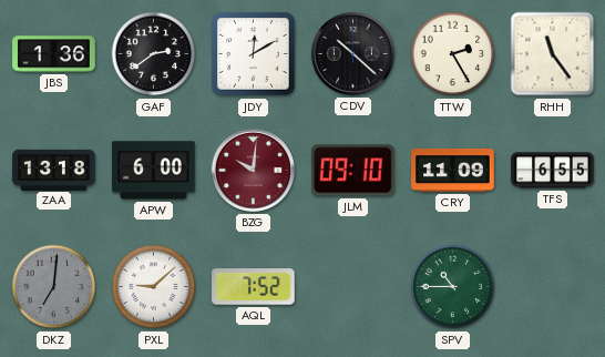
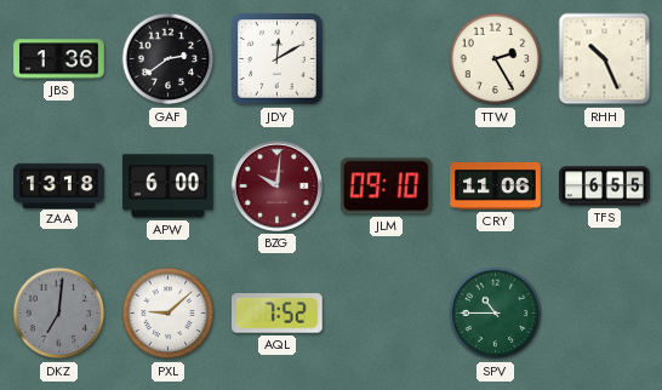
CDV: 10:22 -> none
RHH: 11:24 -> 10:26
CRY: 11:09 -> 11:06
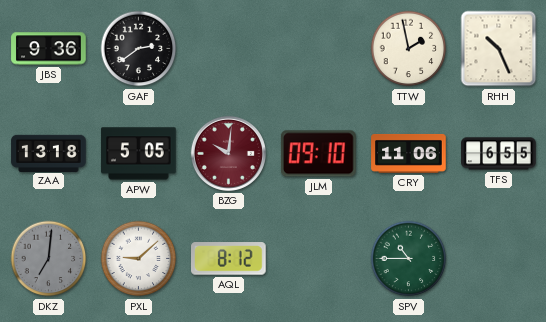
JBS: 1:36 -> 9:36
JDY: 12:10 -> none
TTW: 2:25 -> 1:58
APW: 6:00 -> 5:05
AQL: 7:52 -> 8:12
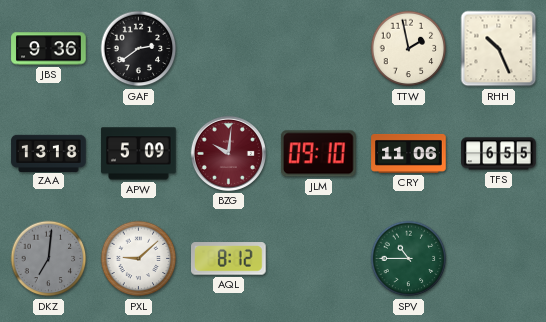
APW: 5:05 -> 5:09
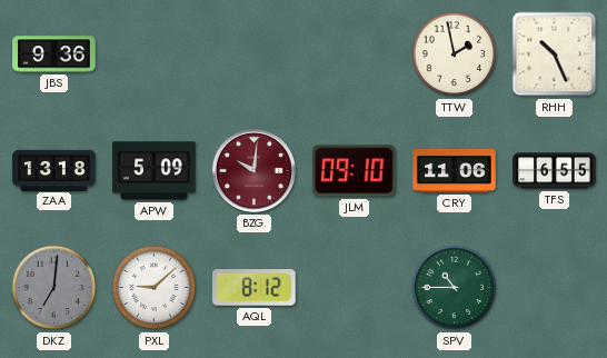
GAF: 2:39 -> none
